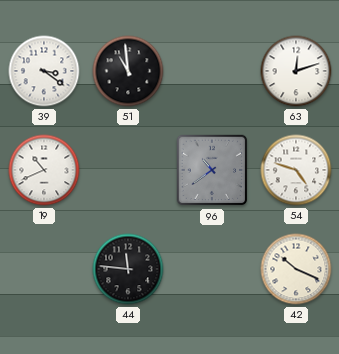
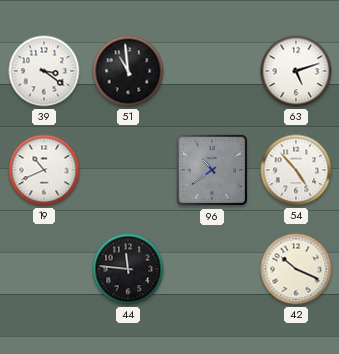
63: 12:12 -> 5:12
54: 4:48 -> 4:53
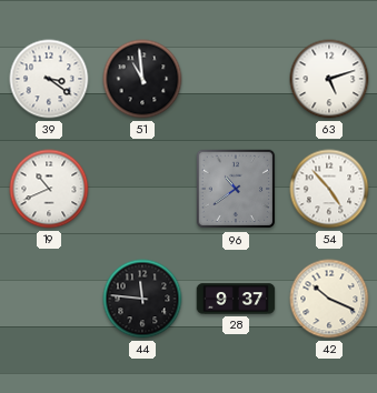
28: none -> 9:37
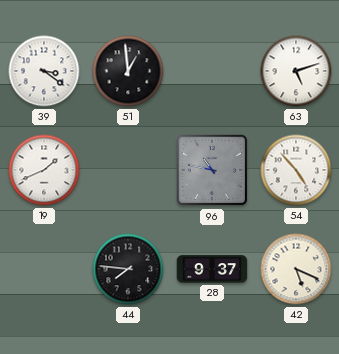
51: 10:59 -> 12:59
19: 10:41 -> 1:41
96: 10:39 -> 10:47
44: 11:46 -> 7:46
42: 10:19 -> 5:19
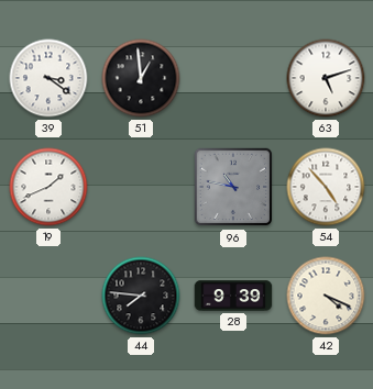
28: 9:37 -> 9:39
42: 5:19 -> 4:19
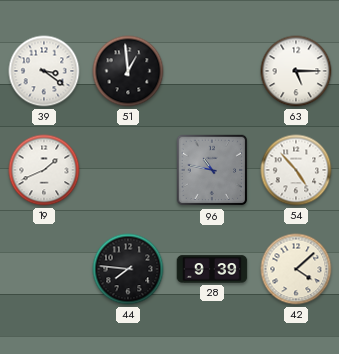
63: 5:12 -> 5:15
42: 4:19 -> 4:08
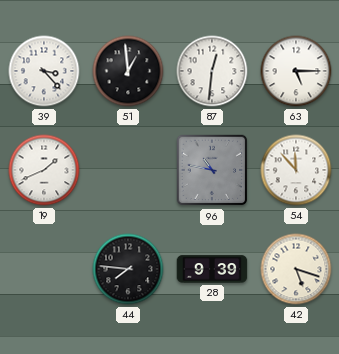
39: 3:21 -> 3:23
87: none -> 12:31
54: 4:53 -> 11:53
42: 4:08 -> 5:18
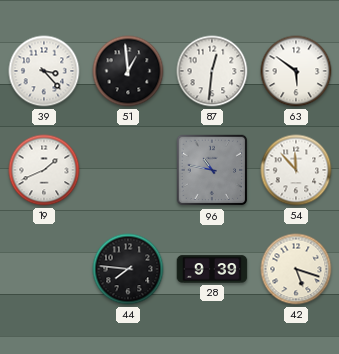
63: 5:15 -> 5:51
